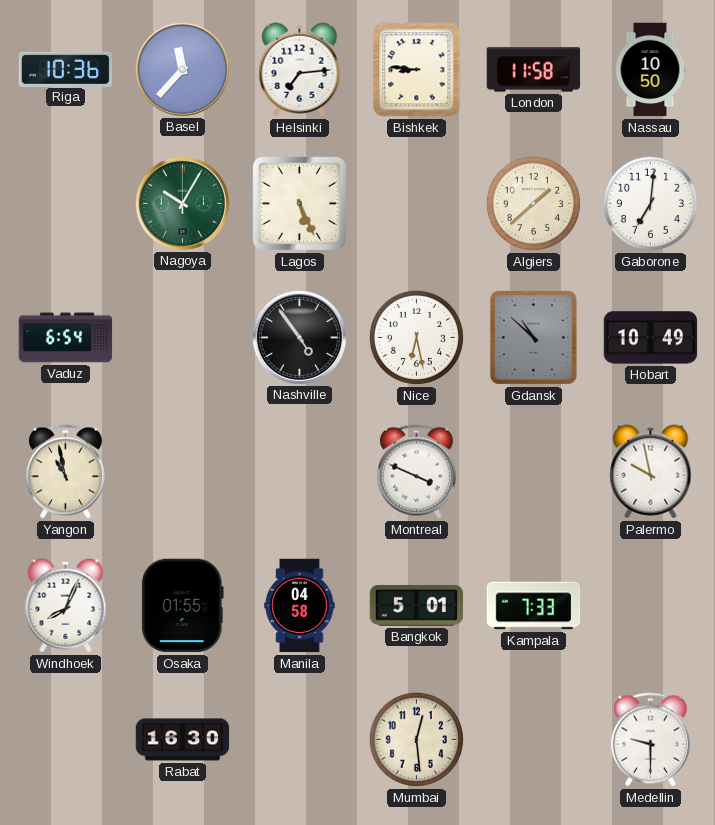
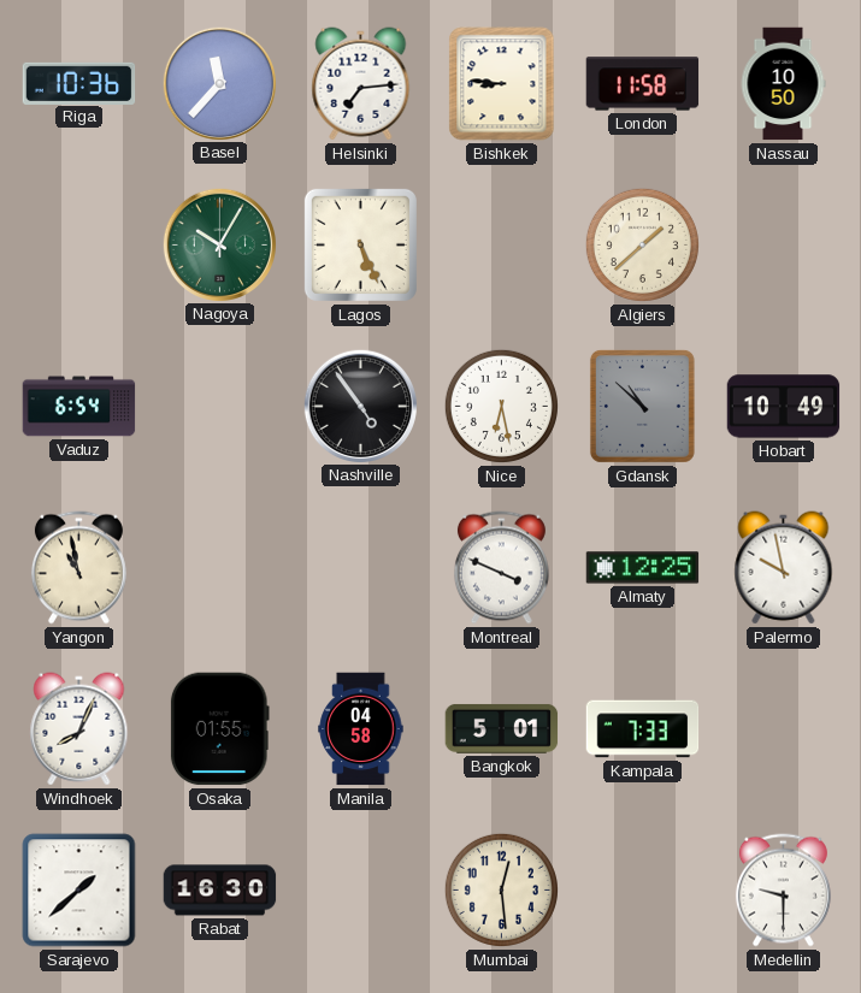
Gaborone: 7:01 -> none
Almaty: none -> 12:25
Sarajevo: none -> 1:38
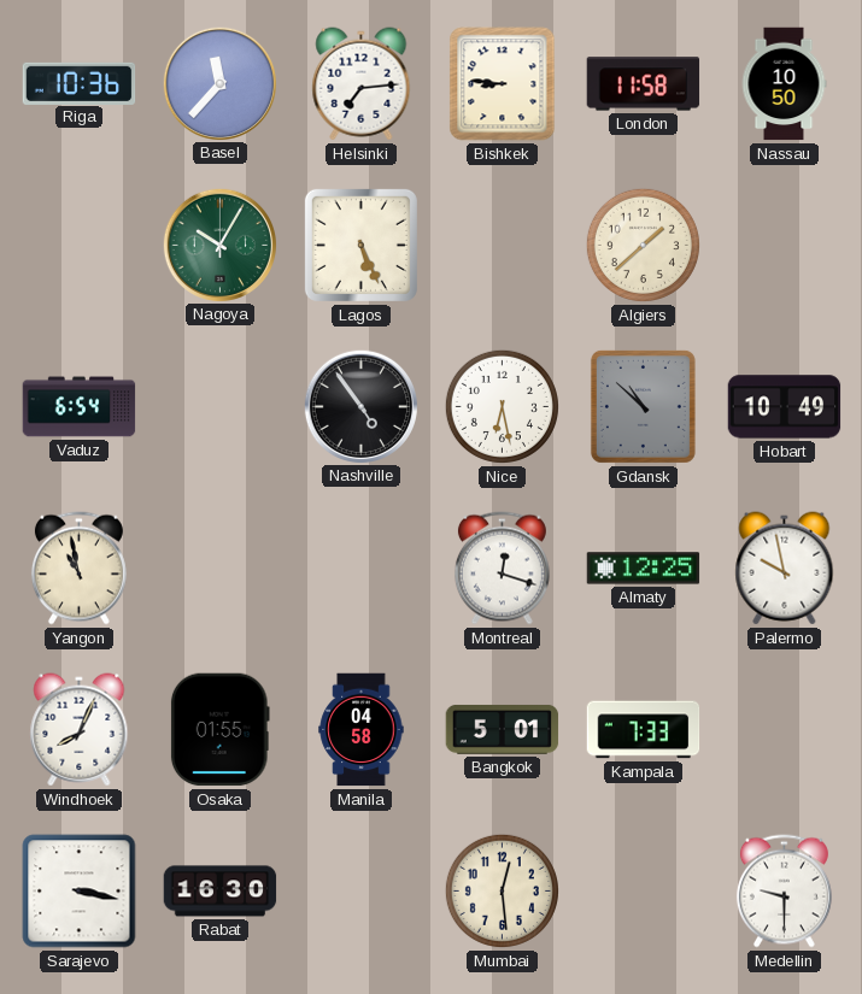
Montreal: 3:49 -> 12:18
Sarajevo: 1:38 -> 3:17
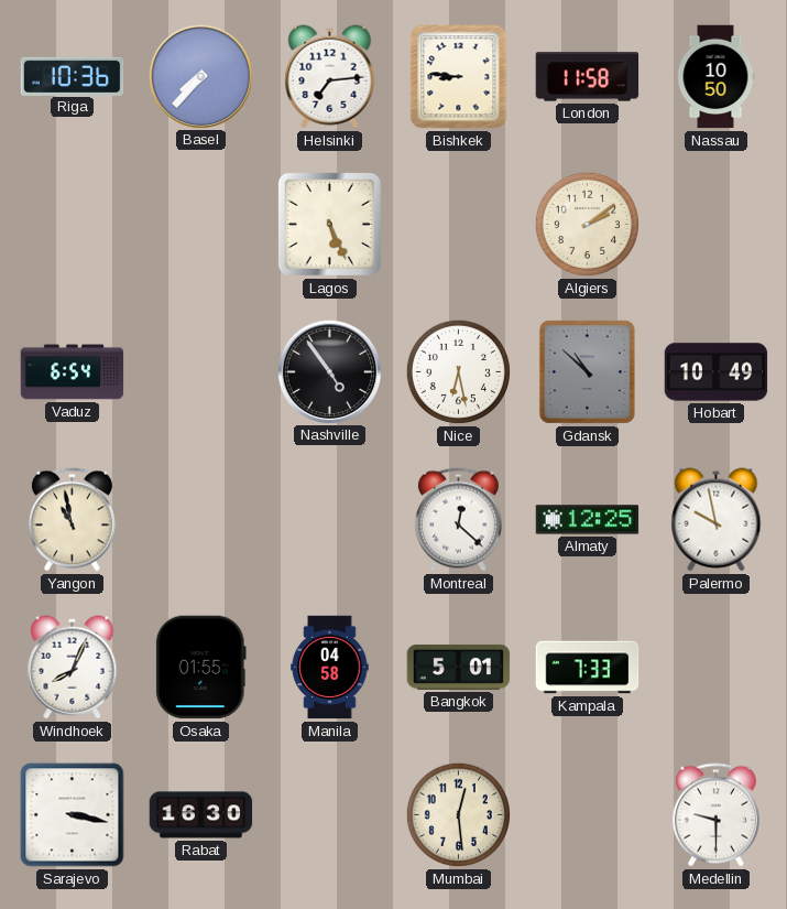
Basel: 11:37 -> 7:37
Nagoya: 10:05 -> none
Algiers: 1:38 -> 2:09
Montreal: 12:18 -> 12:22
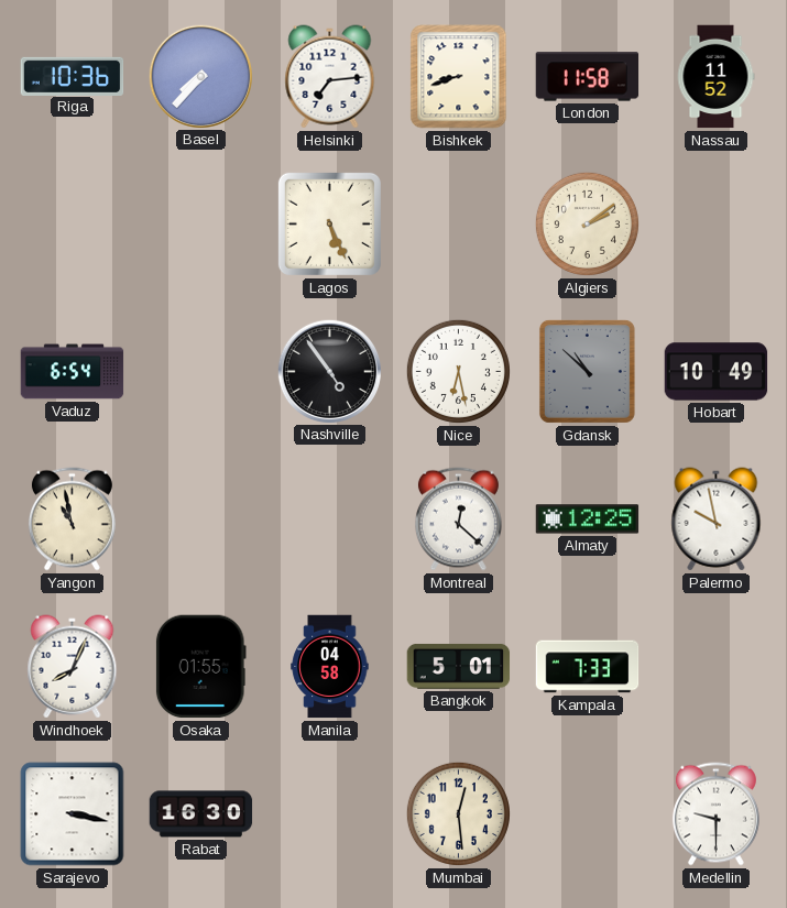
Bishkek: 8:46 -> 8:42
Nassau: 10:50 -> 11:52
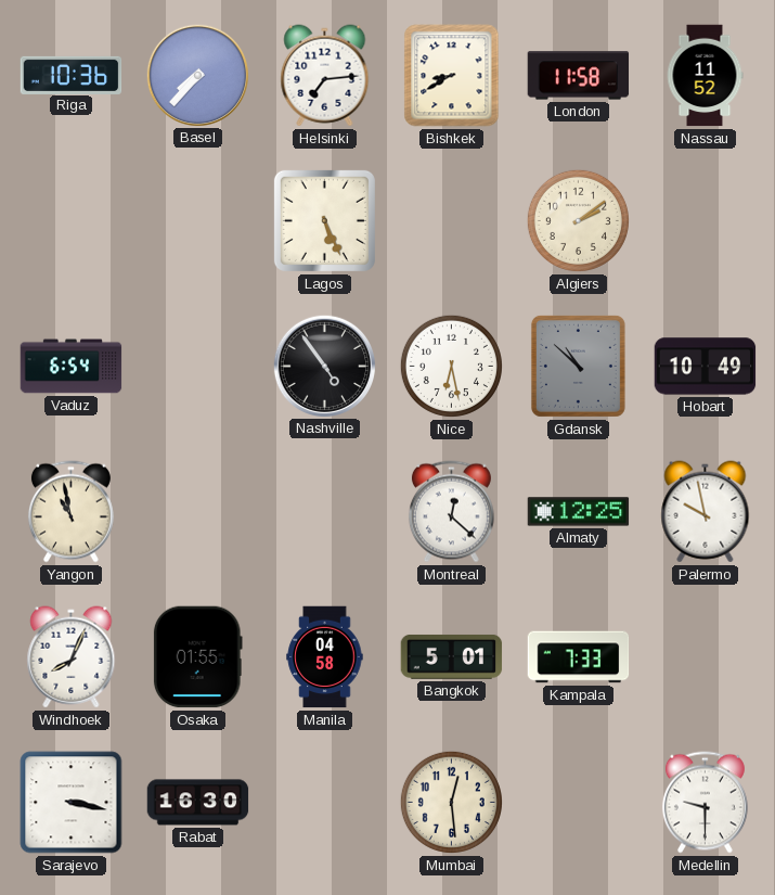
Bishkek: 8:42 -> 8:40
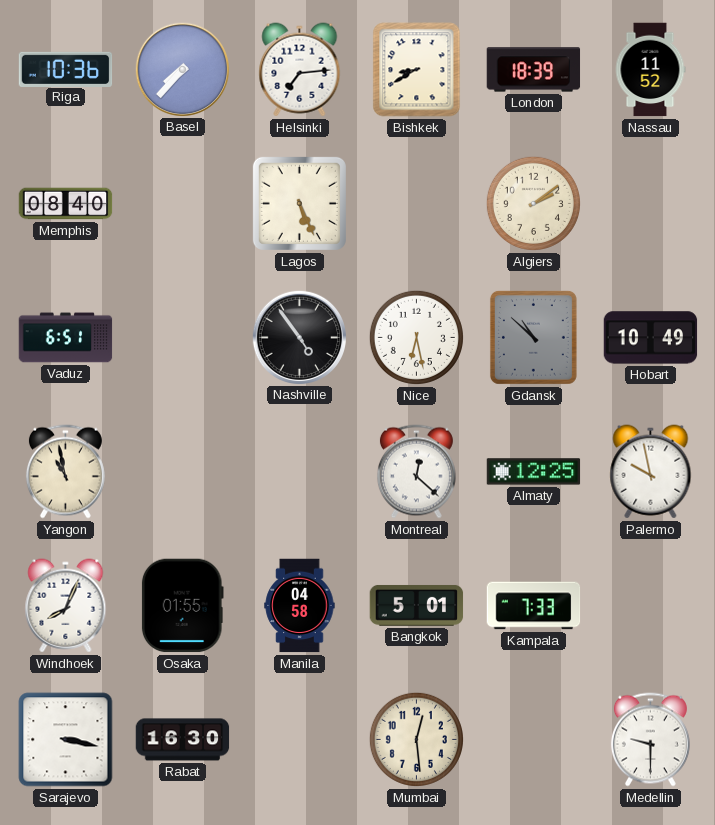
London: 11:58 -> 18:39
Memphis: none -> 08:40
Vaduz: 6:54 -> 6:51
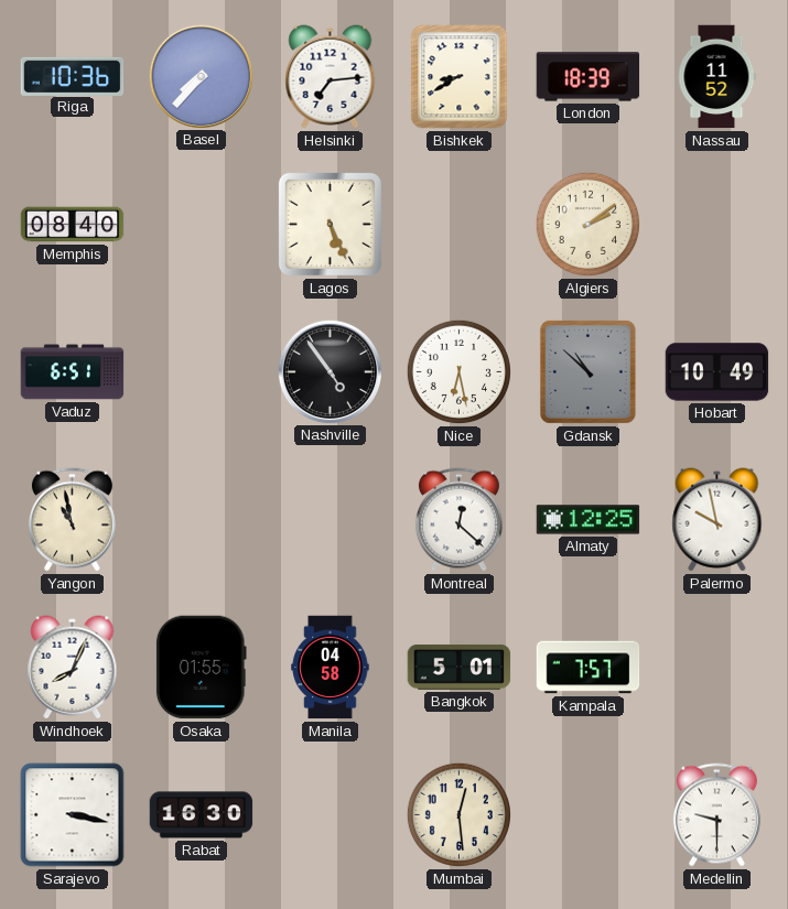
Kampala: 7:33 -> 7:57
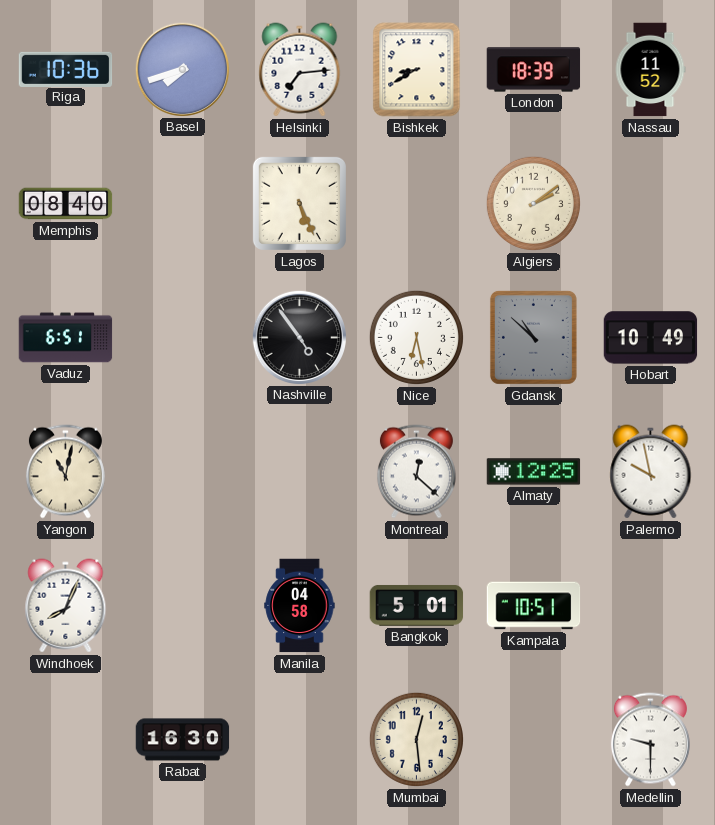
Basel: 7:37 -> 7:42
Yangon: 10:58 -> 11:02
Osaka: 01:55 -> none
Kampala: 7:57 -> 10:51
Sarajevo: 3:17 -> none
